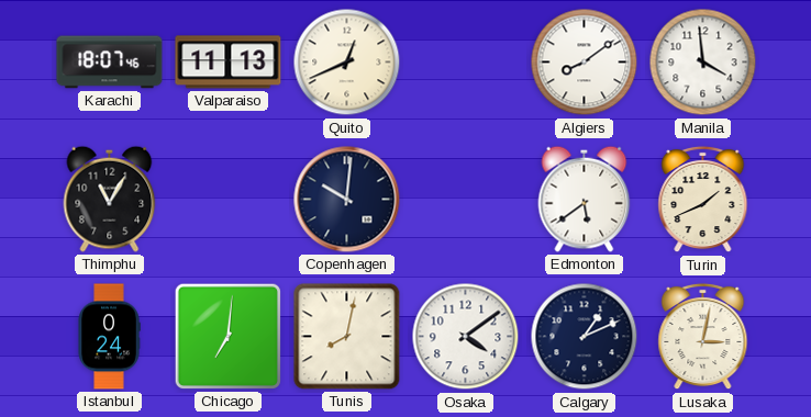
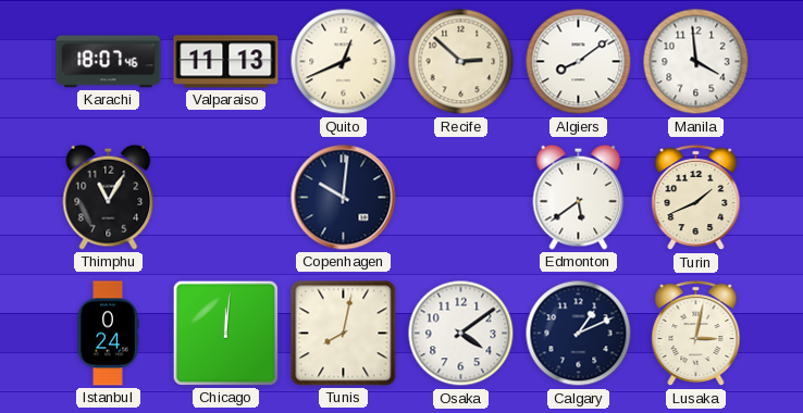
Recife: none -> 2:52
Chicago: 7:01 -> 12:01
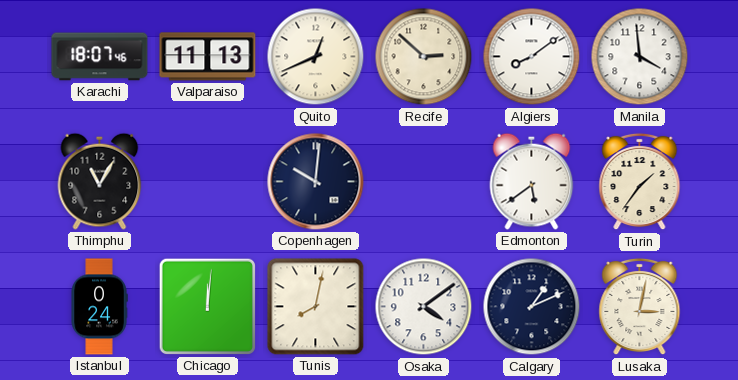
Turin: 1:41 -> 1:36
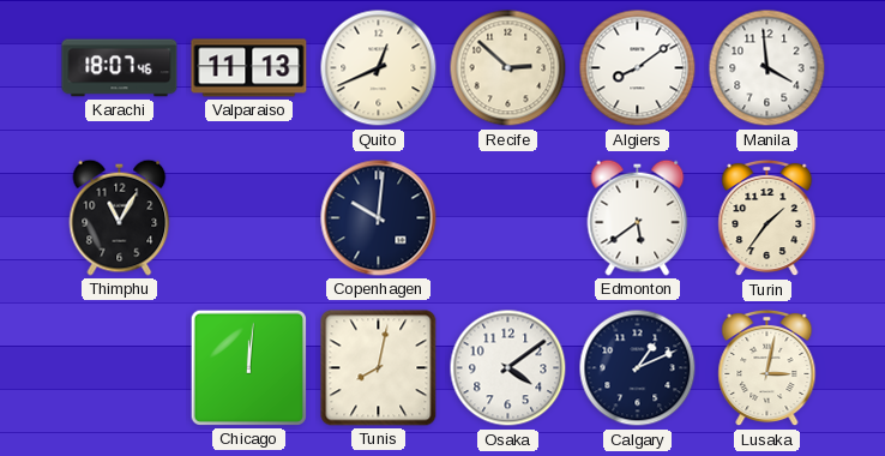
Istanbul: 0:24 -> none
